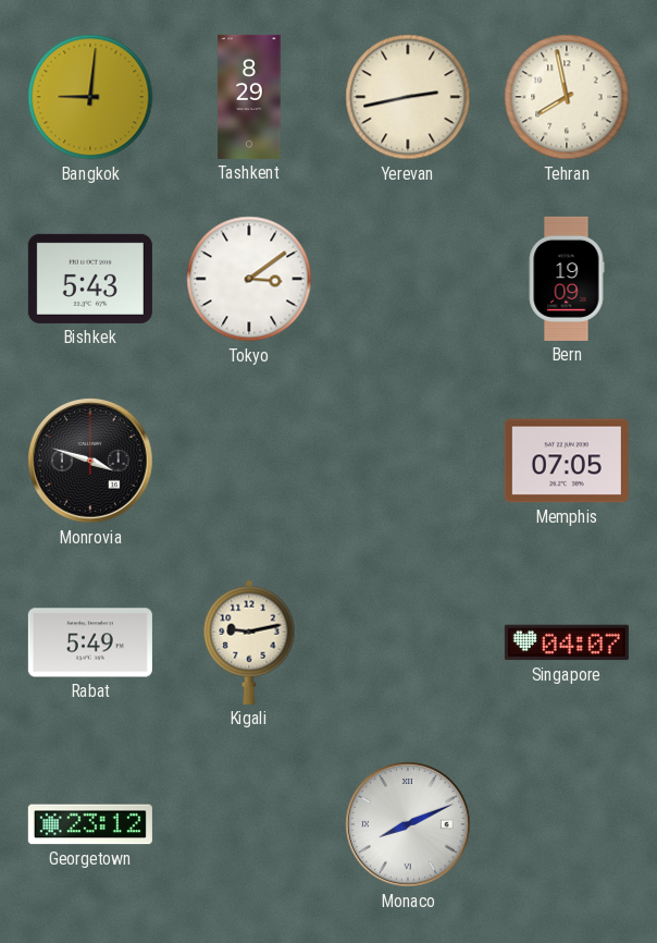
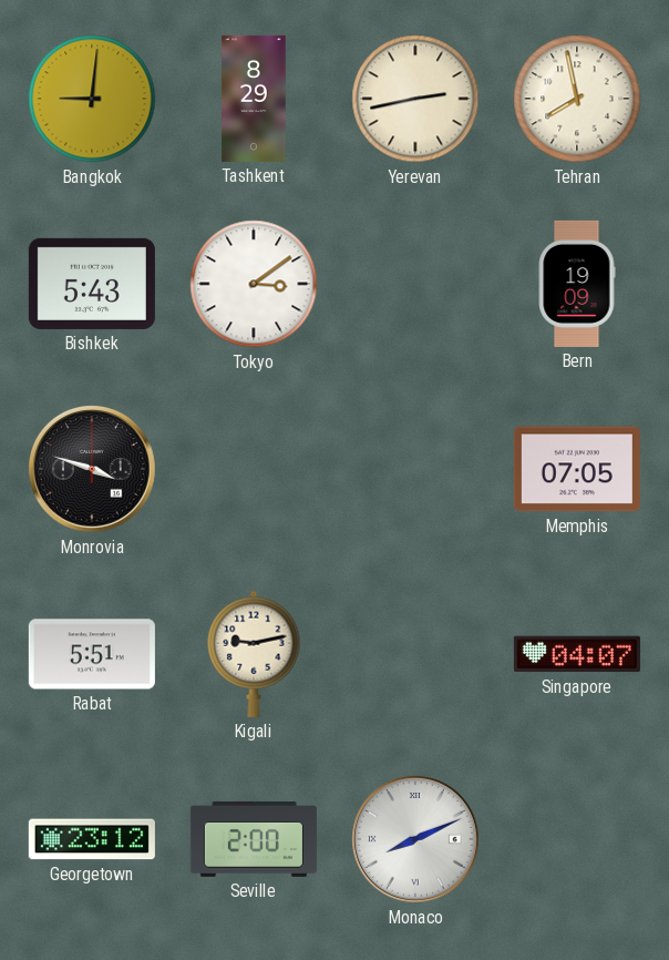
Rabat: 5:49 -> 5:51
Seville: none -> 2:00
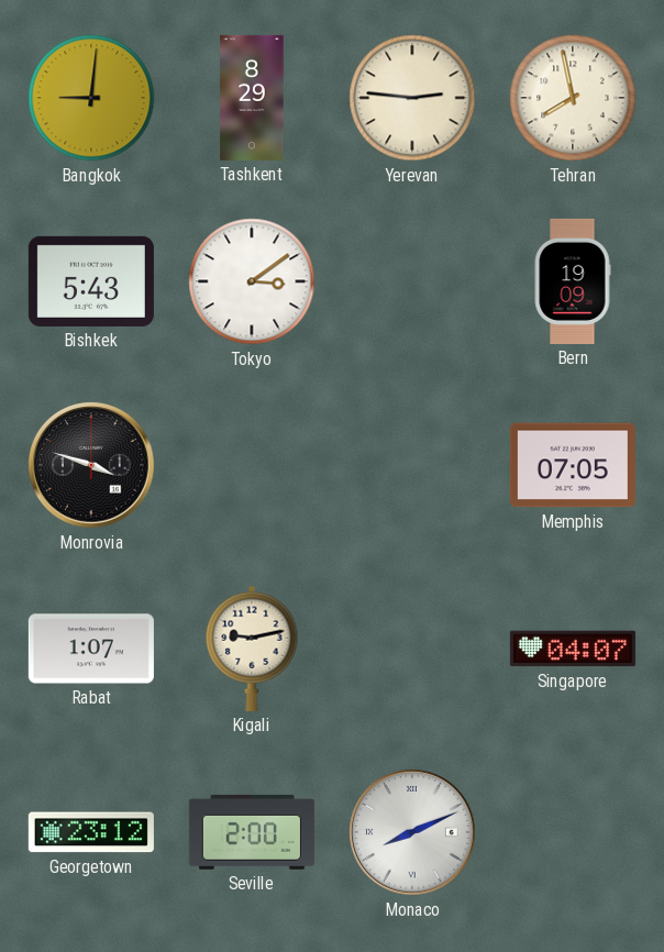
Yerevan: 2:43 -> 2:46
Rabat: 5:51 -> 1:07
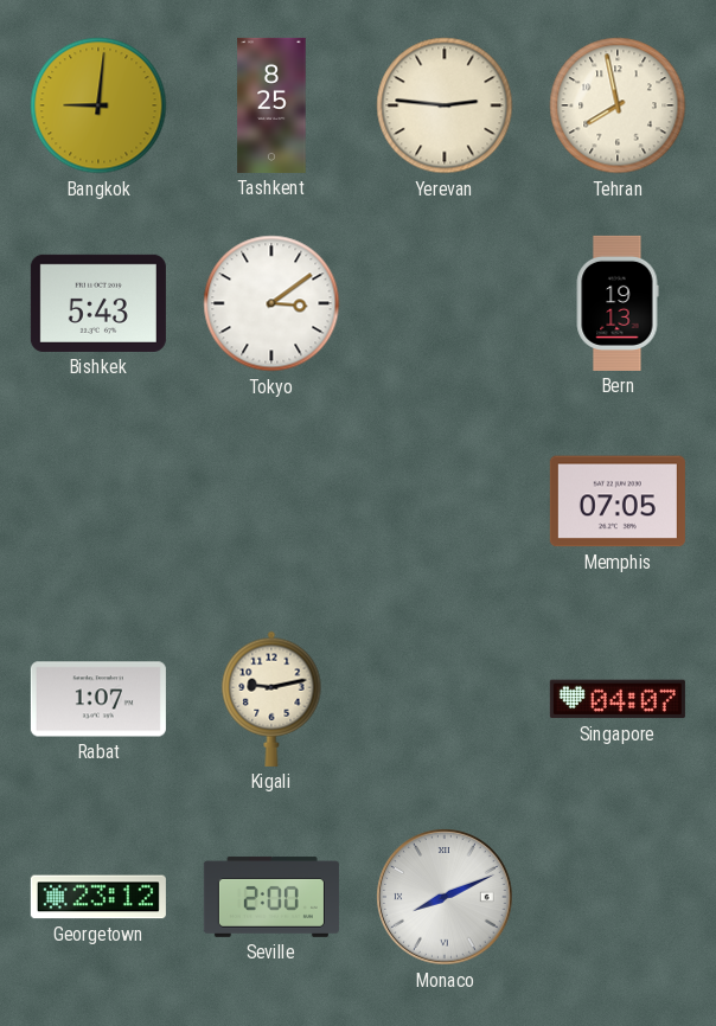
Tashkent: 8:29 -> 8:25
Bern: 19:09 -> 19:13
Monrovia: 3:48 -> none
